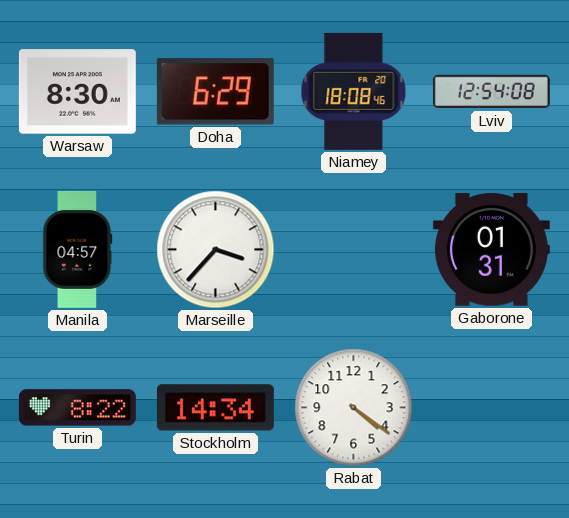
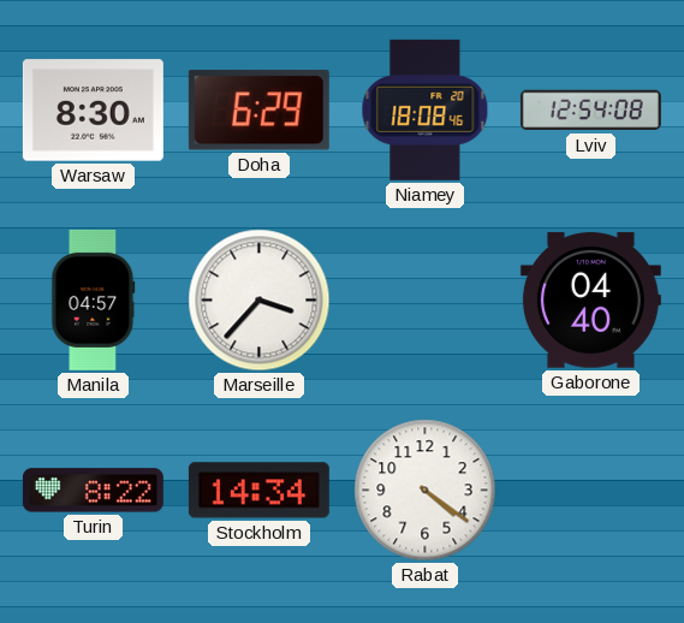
Gaborone: 01:31 -> 04:40
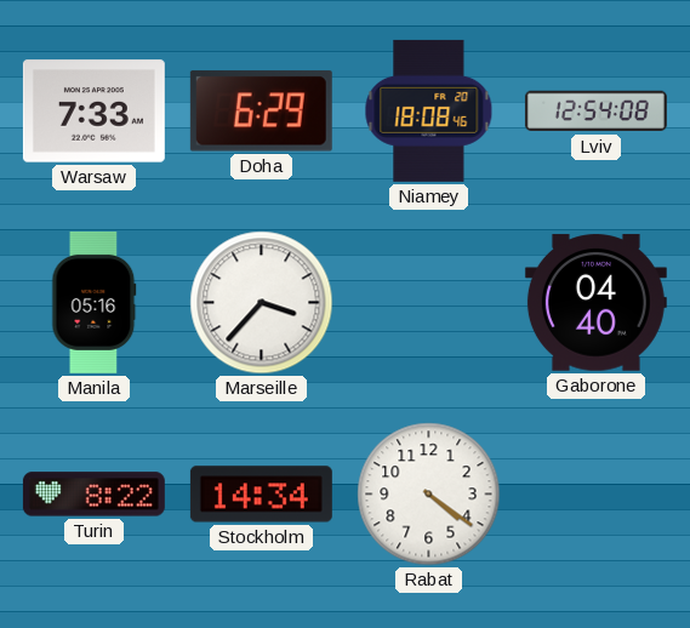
Warsaw: 8:30 -> 7:33
Manila: 04:57 -> 05:16
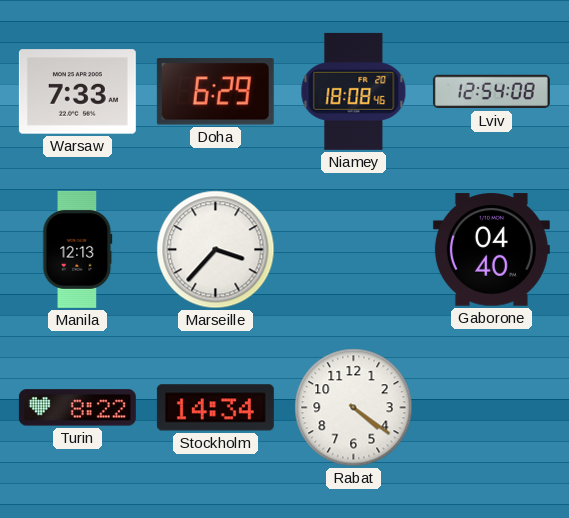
Manila: 05:16 -> 12:13
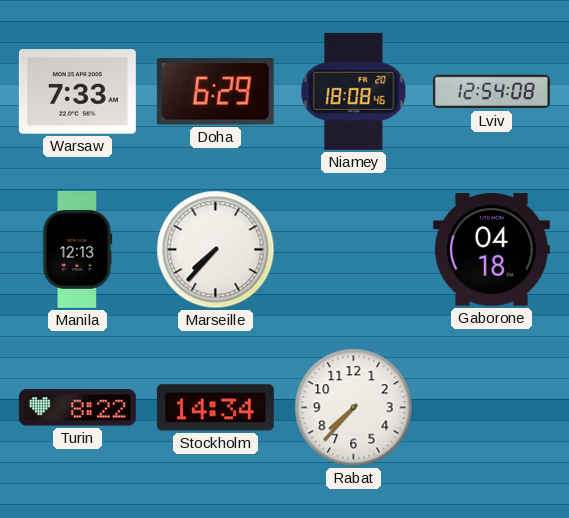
Marseille: 3:37 -> 7:37
Gaborone: 04:40 -> 04:18
Rabat: 4:21 -> 7:37
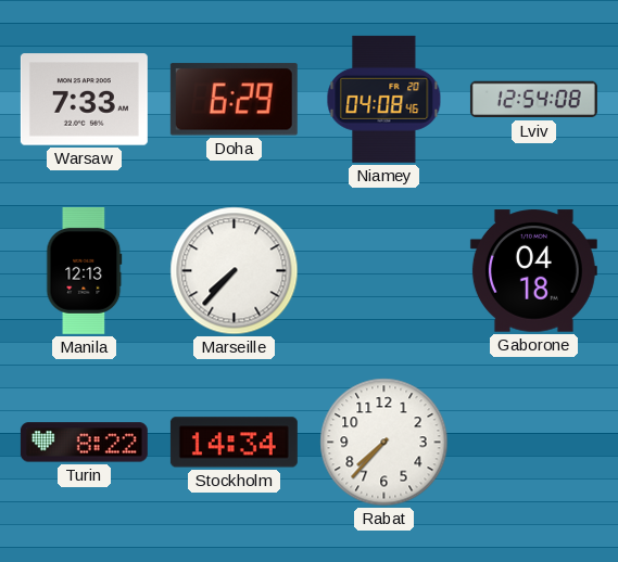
Niamey: 18:08 -> 04:08
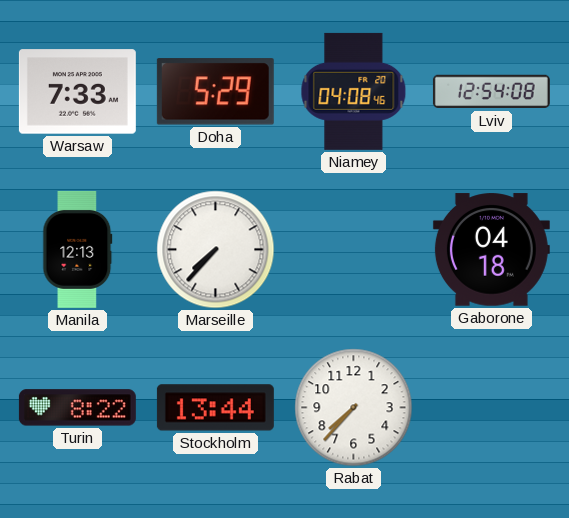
Doha: 6:29 -> 5:29
Stockholm: 14:34 -> 13:44
